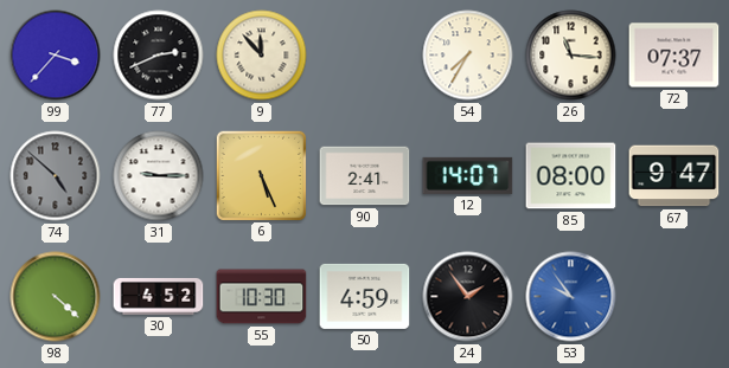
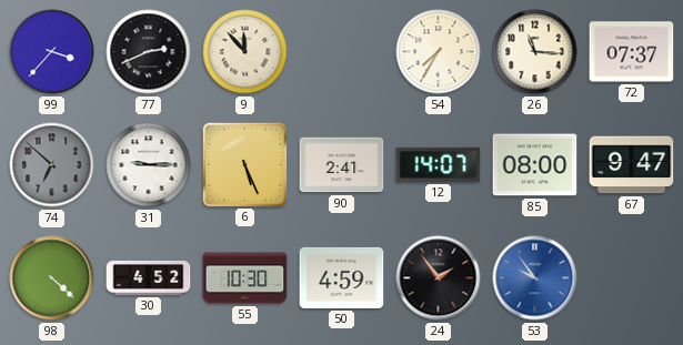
74: 4:52 -> 6:52
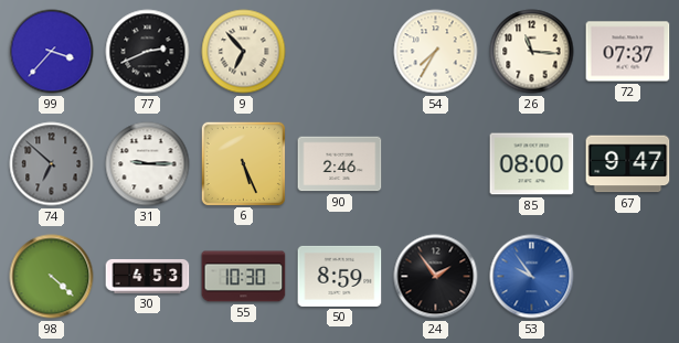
9: 11:53 -> 6:53
90: 2:41 -> 2:46
12: 14:07 -> none
30: 4:52 -> 4:53
50: 4:59 -> 8:59
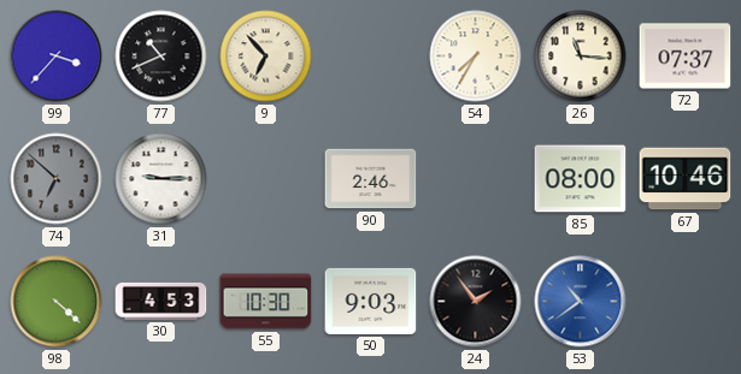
77: 2:41 -> 10:41
6: 5:26 -> none
67: 9:47 -> 10:46
50: 8:59 -> 9:03
53: 9:54 -> 10:39
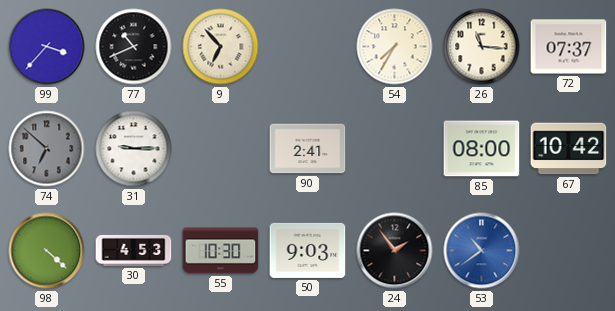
90: 2:46 -> 2:41
67: 10:46 -> 10:42
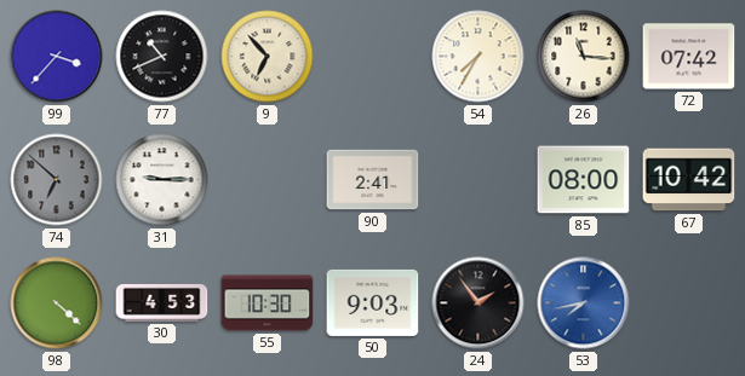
72: 07:37 -> 07:42
53: 10:39 -> 7:43
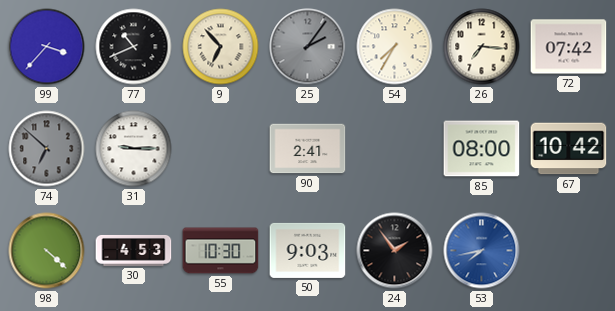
25: none -> 2:06
26: 11:16 -> 7:16
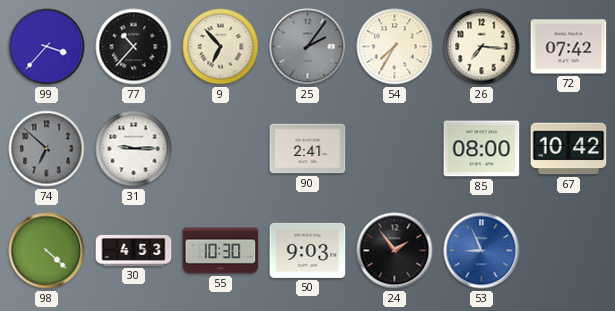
77: 10:41 -> 10:37
53: 7:43 -> 8:56
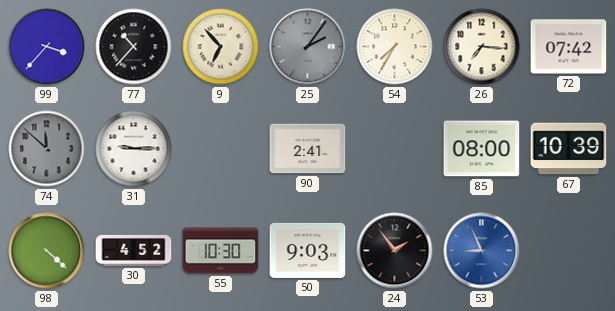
74: 6:52 -> 11:52
67: 10:42 -> 10:39
30: 4:53 -> 4:52
